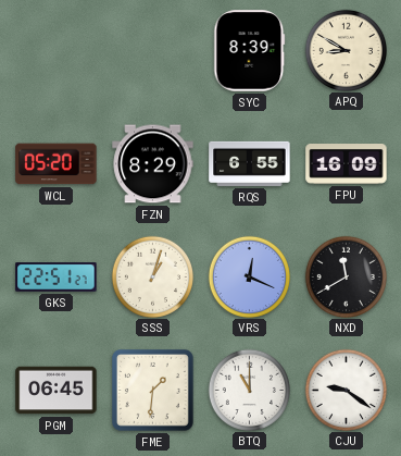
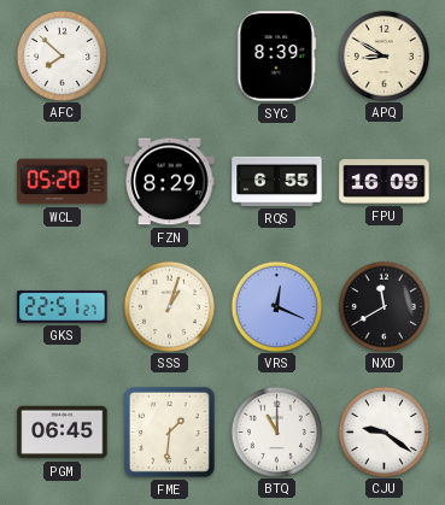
AFC: none -> 7:52
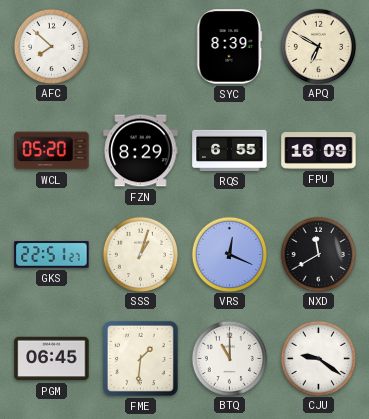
APQ: 8:50 -> 6:50
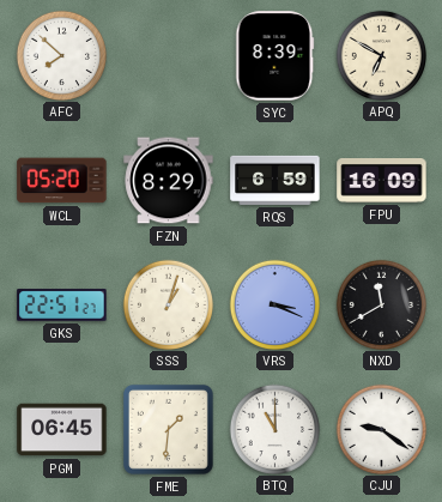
RQS: 6:55 -> 6:59
VRS: 12:19 -> 3:19
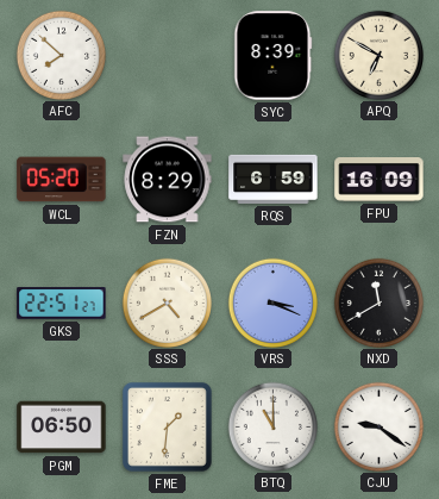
SSS: 1:03 -> 4:40
PGM: 06:45 -> 06:50
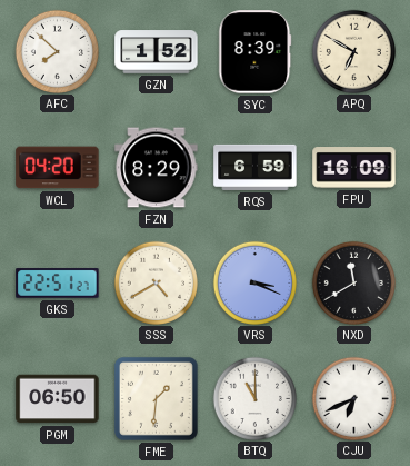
GZN: none -> 1:52
WCL: 05:20 -> 04:20
CJU: 9:21 -> 6:41
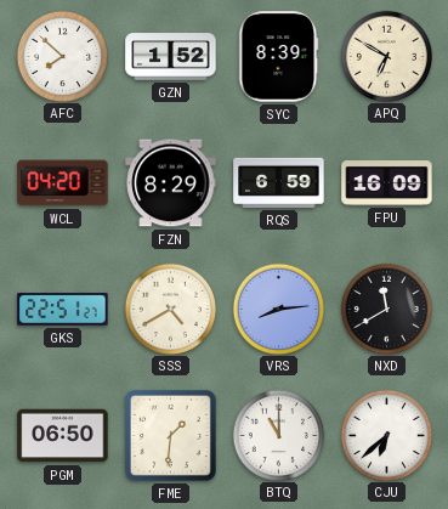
VRS: 3:19 -> 8:14
CJU: 6:41 -> 6:38
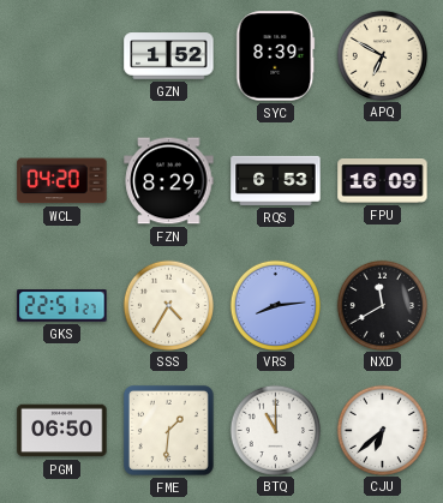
AFC: 7:52 -> none
RQS: 6:59 -> 6:53
SSS: 4:40 -> 4:35
